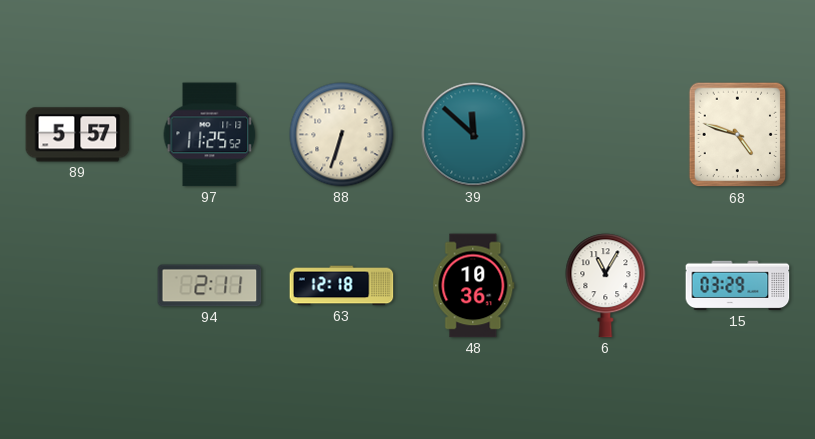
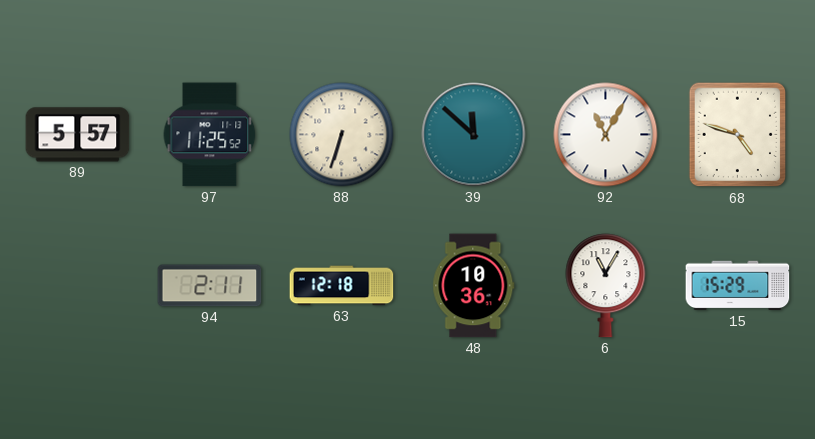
92: none -> 11:05
15: 03:29 -> 15:29
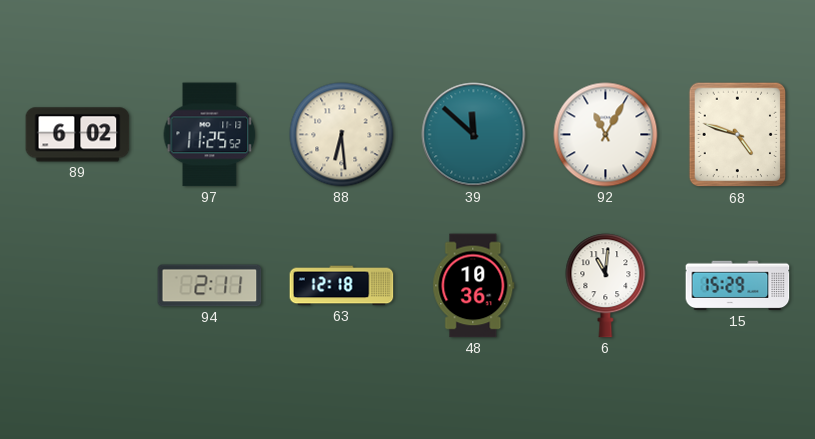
89: 5:57 -> 6:02
88: 6:33 -> 6:29
6: 11:05 -> 11:01
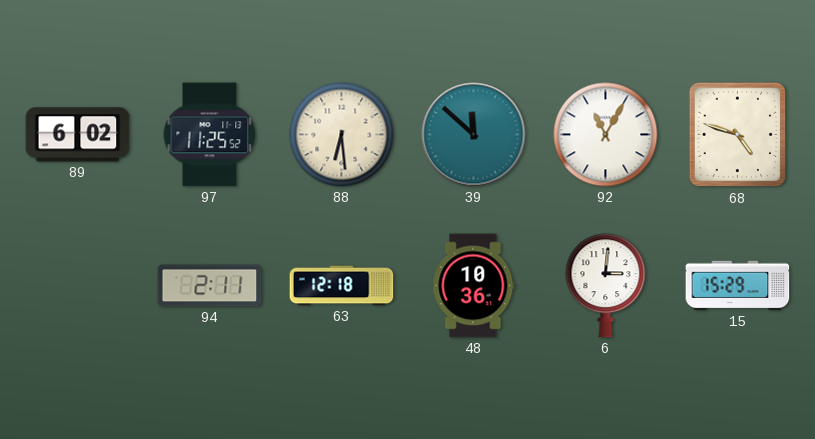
6: 11:01 -> 3:01
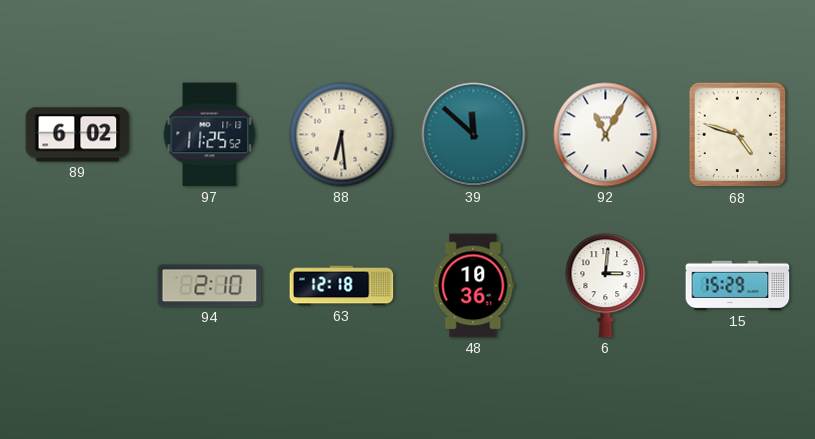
94: 2:11 -> 2:10
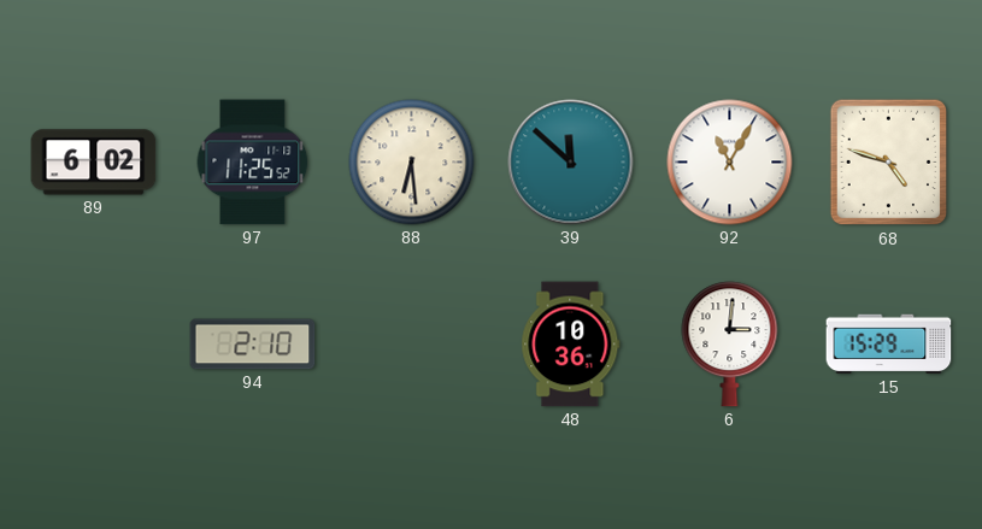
63: 12:18 -> none
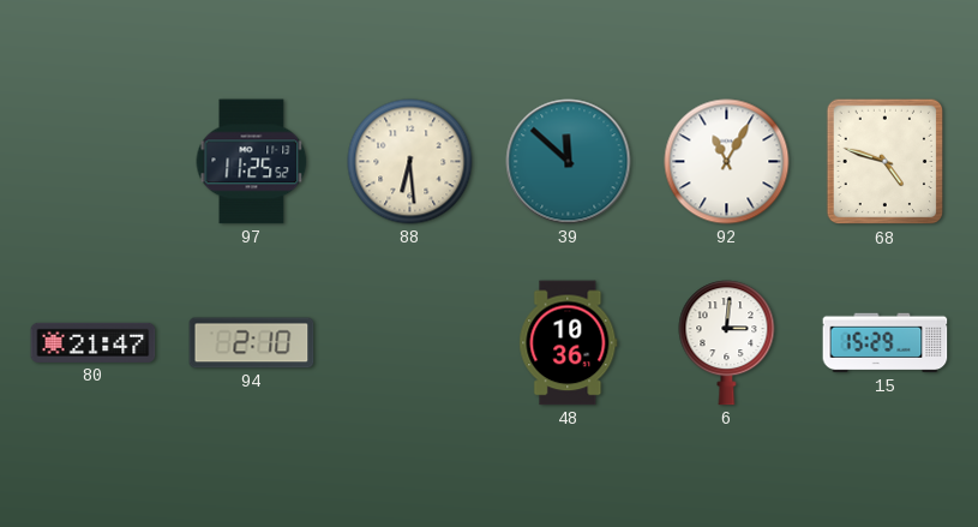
89: 6:02 -> none
80: none -> 21:47
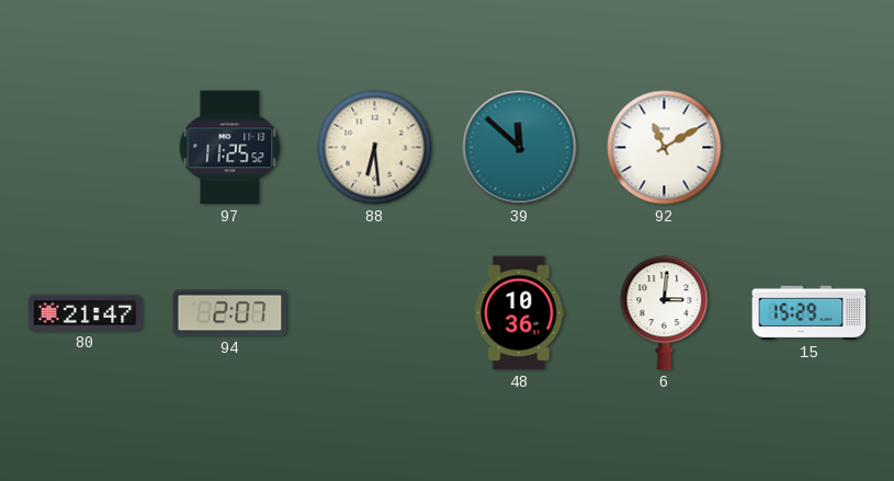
92: 11:05 -> 11:10
68: 4:48 -> none
94: 2:10 -> 2:07
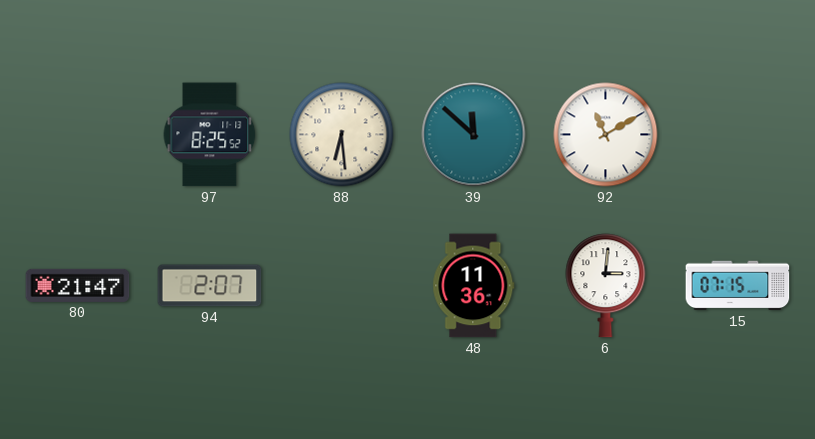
97: 11:25 -> 8:25
48: 10:36 -> 11:36
15: 15:29 -> 07:15
